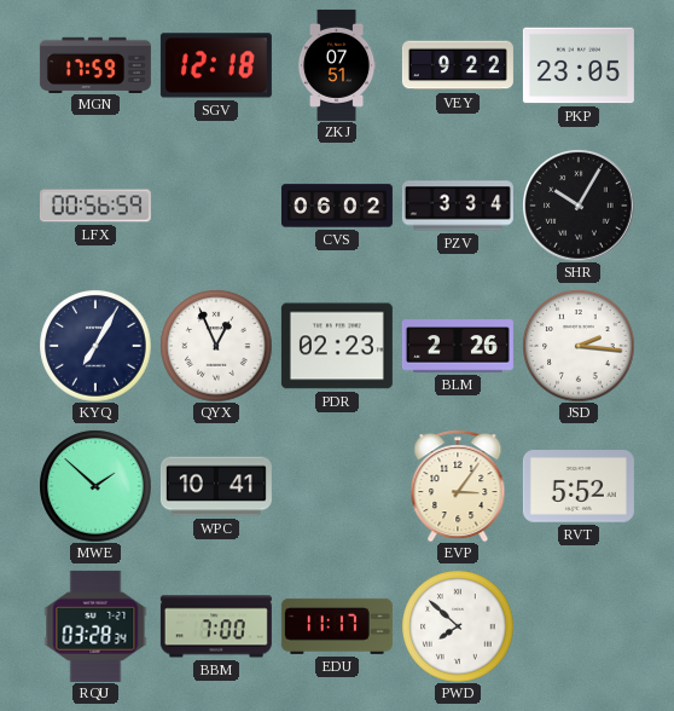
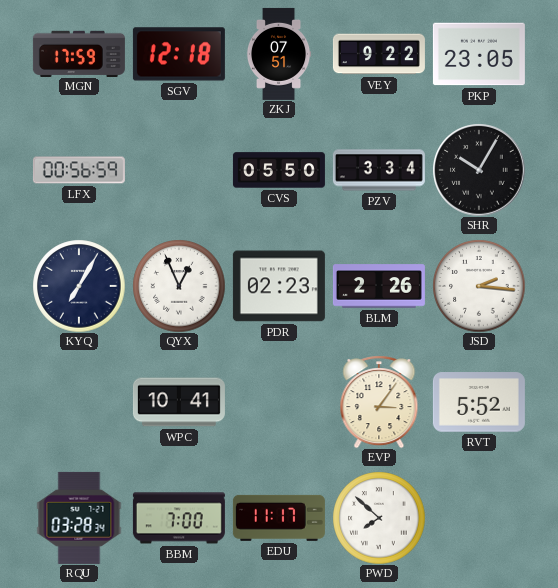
CVS: 06:02 -> 05:50
MWE: 1:52 -> none
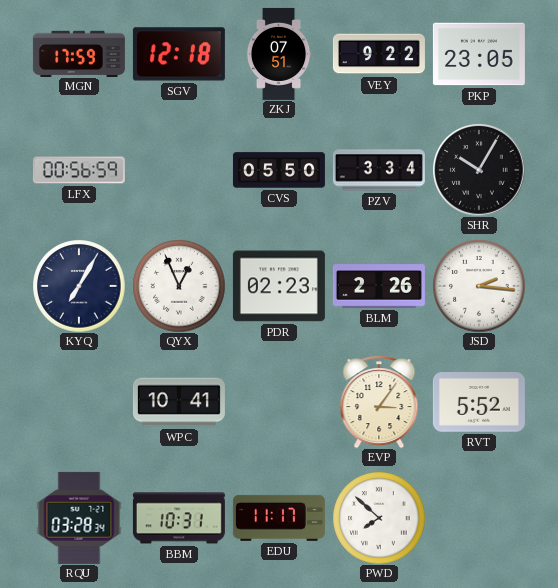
BBM: 7:00 -> 10:31
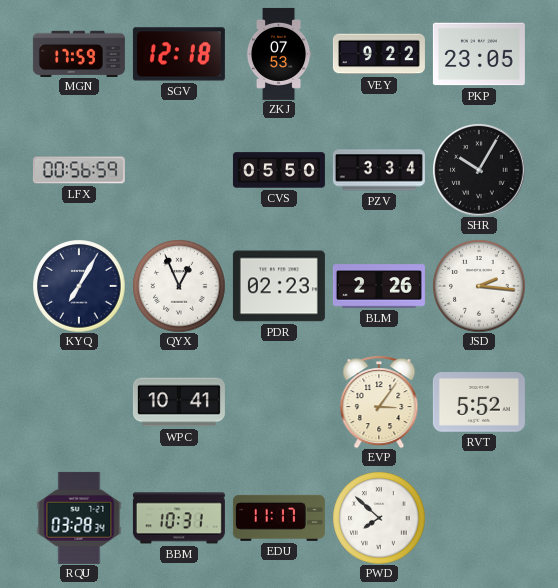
ZKJ: 07:51 -> 07:53
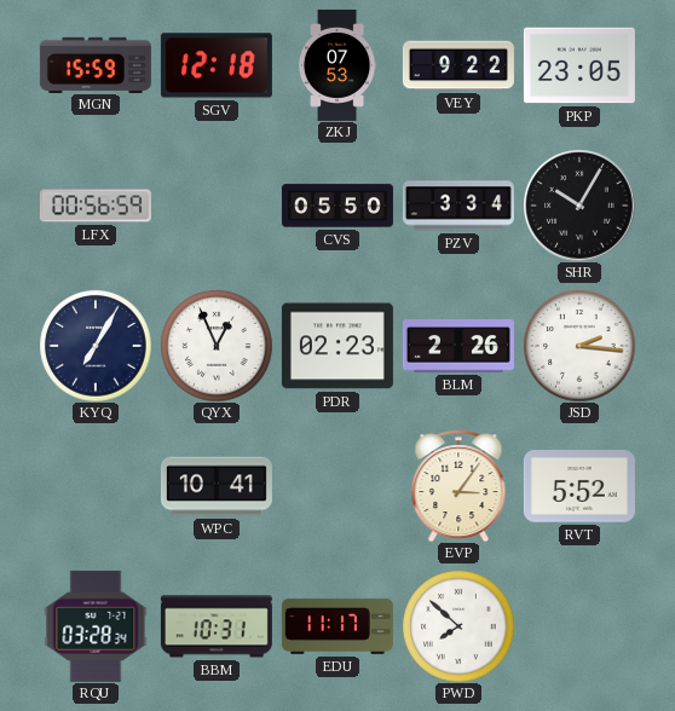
MGN: 17:59 -> 15:59
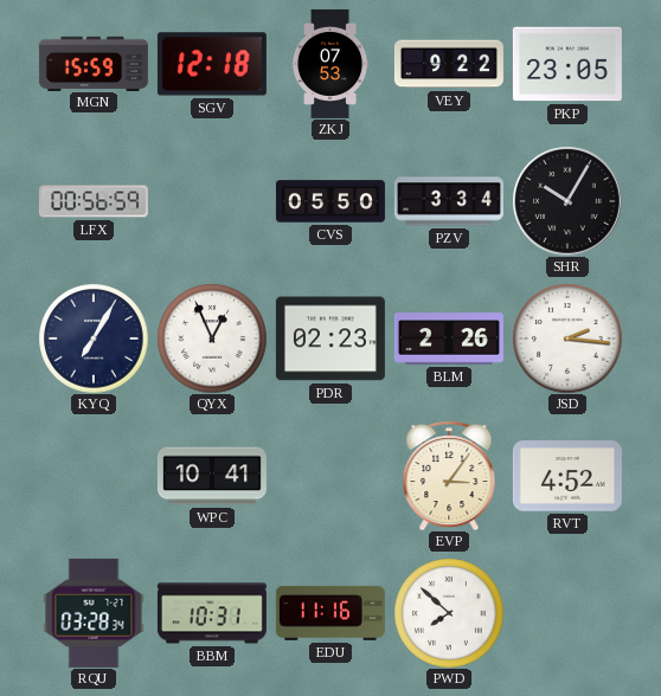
RVT: 5:52 -> 4:52
EDU: 11:17 -> 11:16
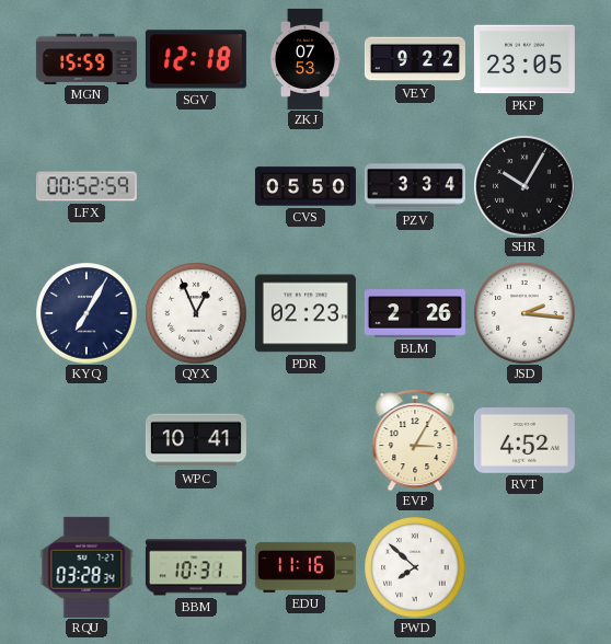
LFX: 00:56 -> 00:52
EVP: 3:06 -> 3:05
